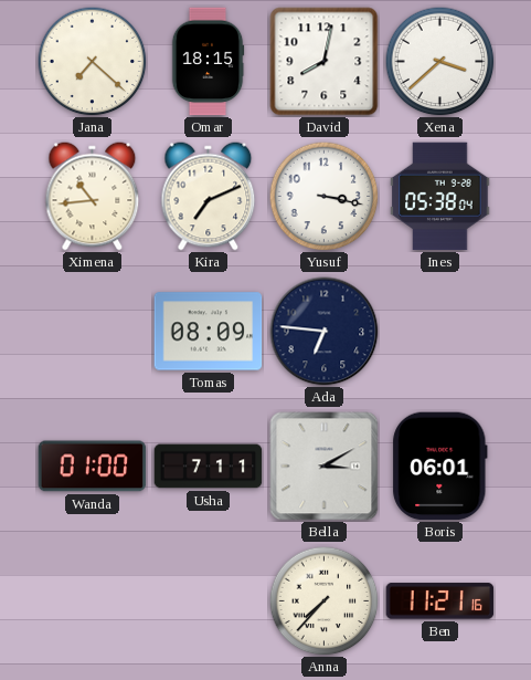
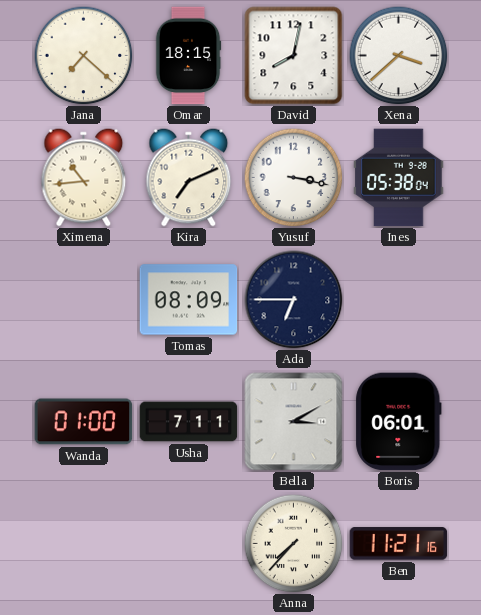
Ada: 6:46 -> 6:45
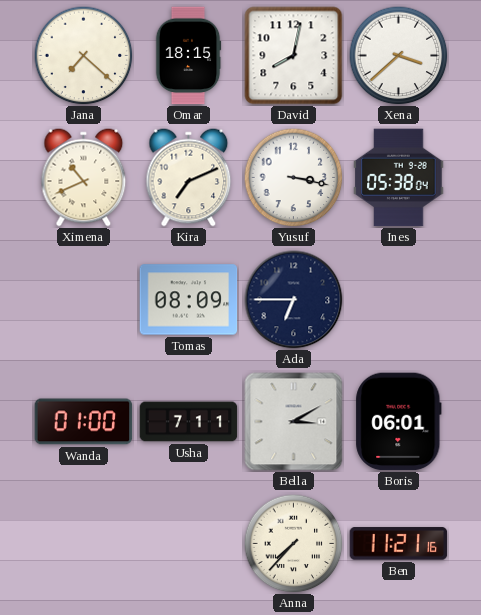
Ximena: 10:44 -> 10:41
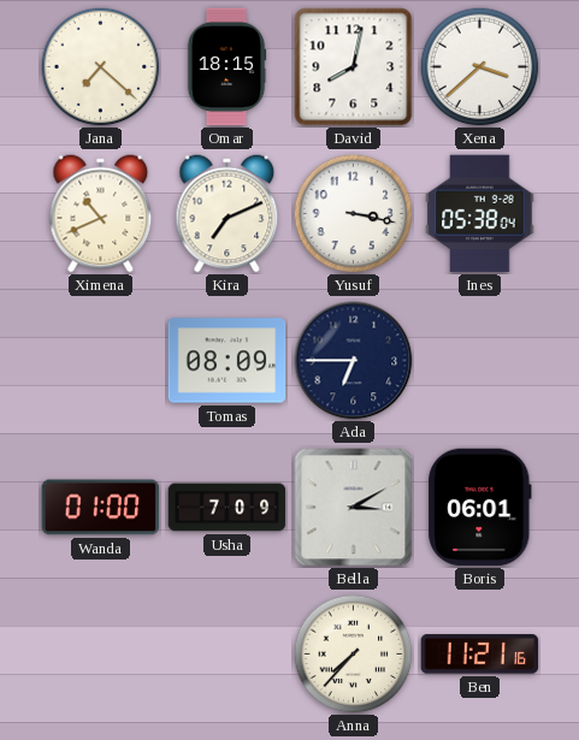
Usha: 7:11 -> 7:09
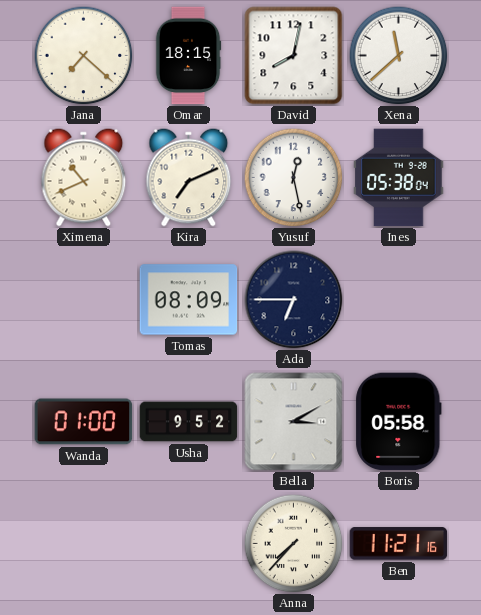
Xena: 3:38 -> 11:38
Yusuf: 3:17 -> 12:28
Usha: 7:09 -> 9:52
Boris: 06:01 -> 05:58
